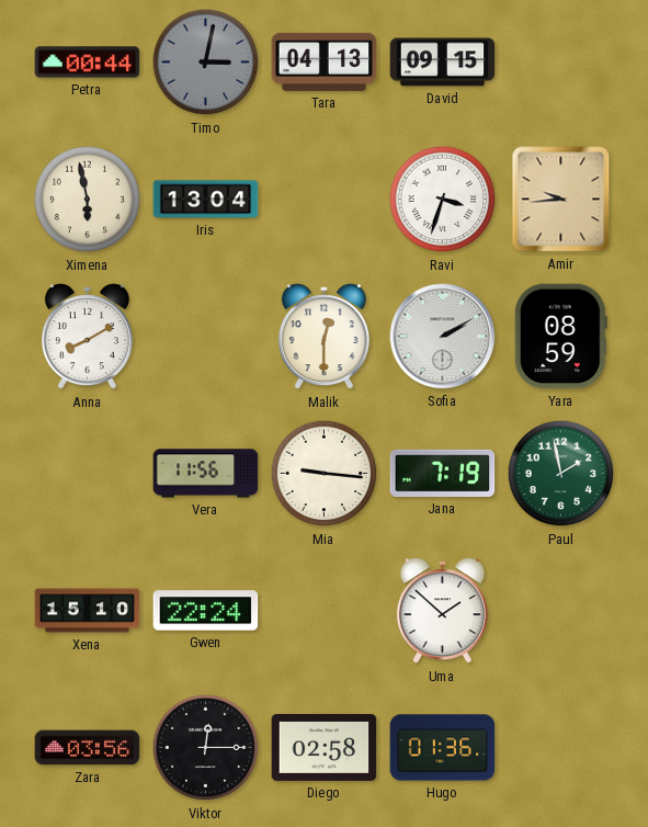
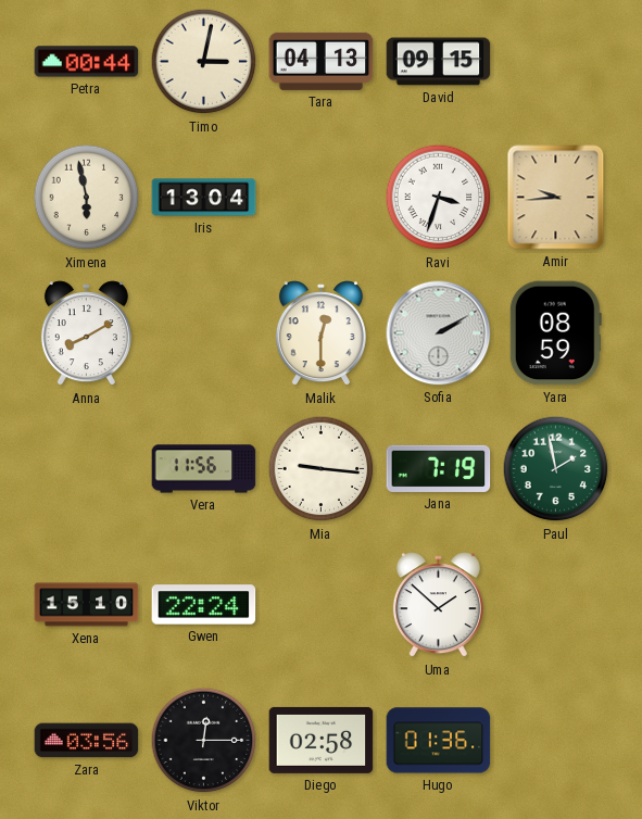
Timo dial: grey -> cream
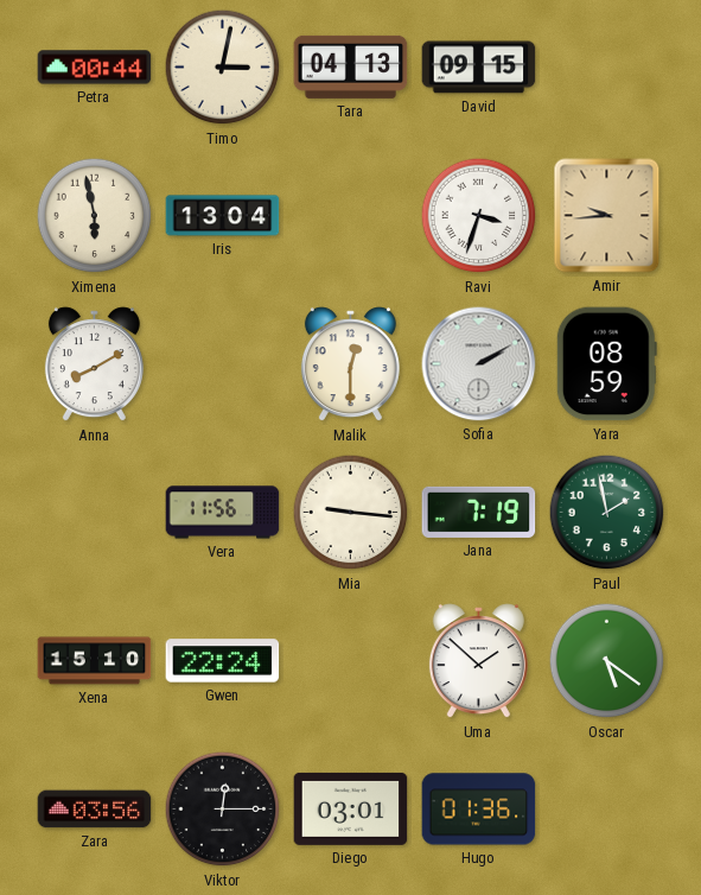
Oscar: none -> 5:21
Diego: 02:58 -> 03:01
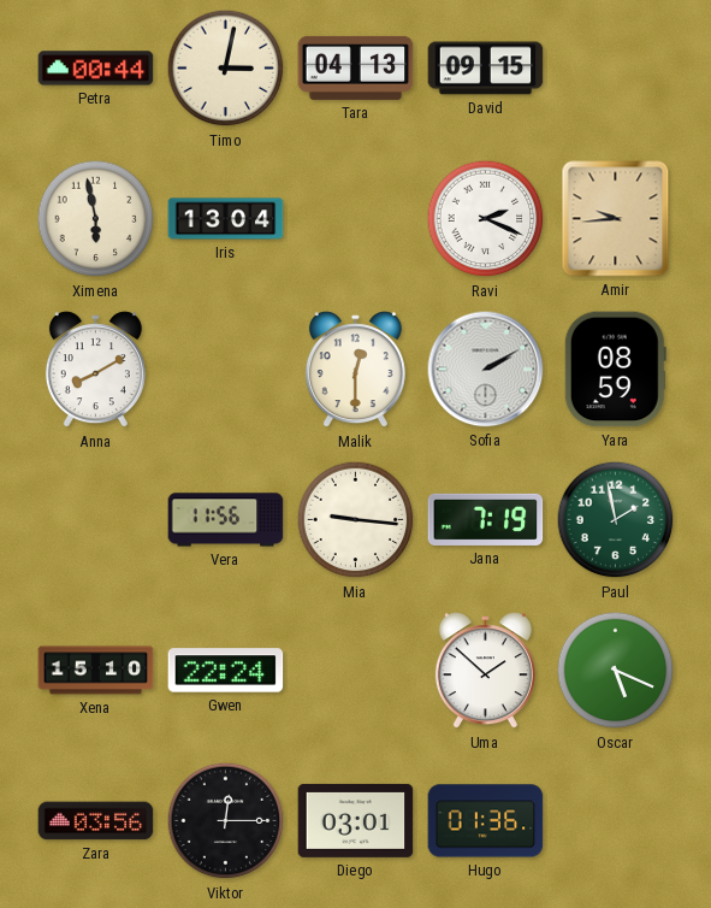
Ravi: 3:33 -> 2:19
Oscar: 5:21 -> 5:19
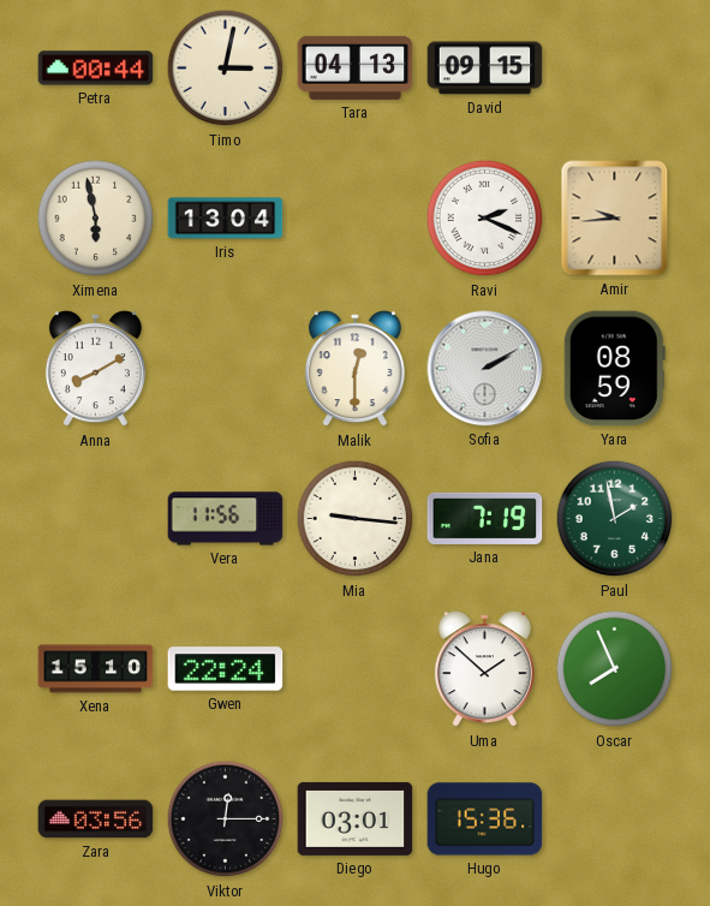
Oscar: 5:19 -> 7:56
Hugo: 01:36 -> 15:36
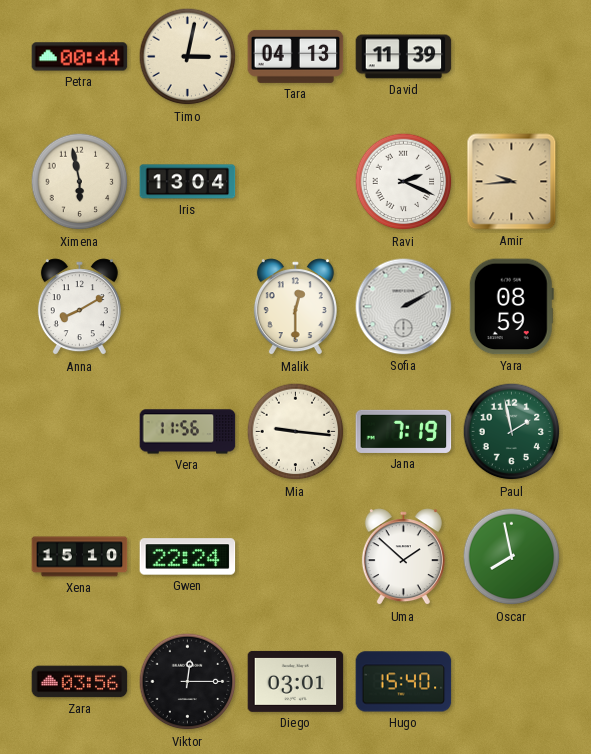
David: 09:15 -> 11:39
Oscar: 7:56 -> 7:58
Hugo: 15:36 -> 15:40
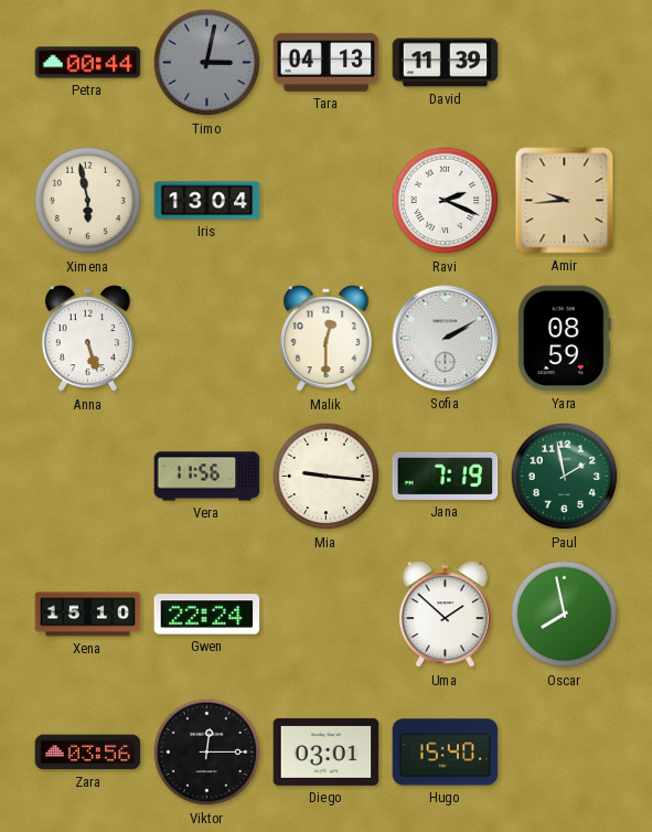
Timo dial: cream -> grey
Anna: 8:10 -> 5:27
